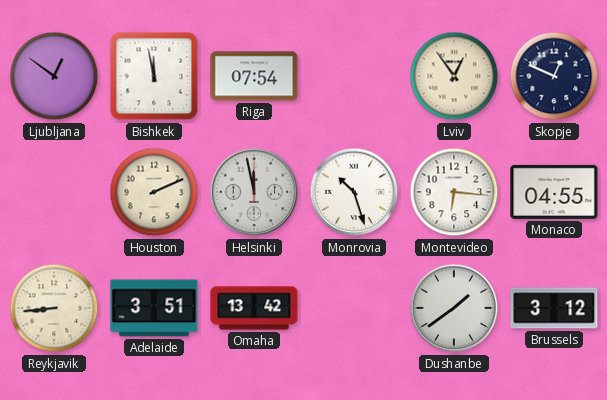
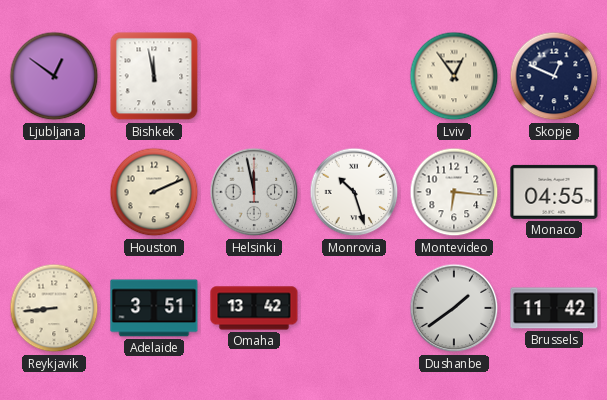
Riga: 07:54 -> none
Brussels: 3:12 -> 11:42
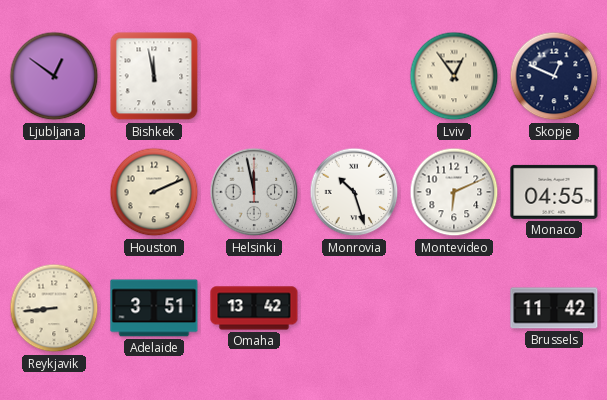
Montevideo: 6:16 -> 6:11
Dushanbe: 1:39 -> none
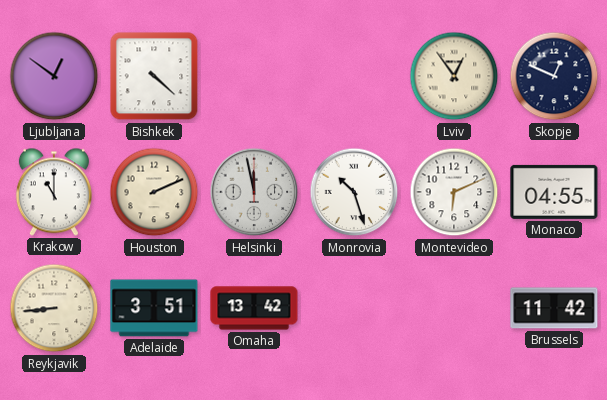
Bishkek: 11:58 -> 4:22
Krakow: none -> 11:00
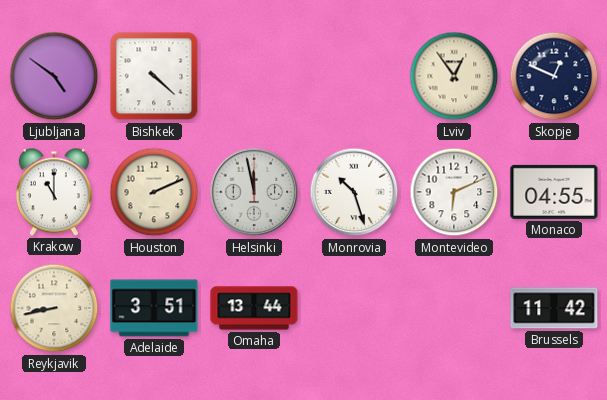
Ljubljana: 12:51 -> 4:51
Reykjavik: 8:44 -> 8:43
Omaha: 13:42 -> 13:44
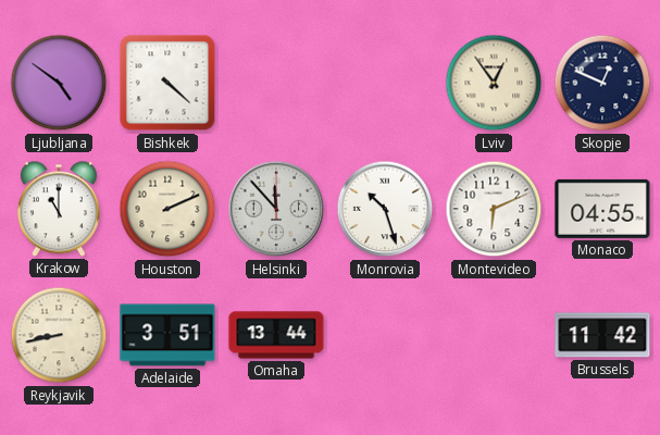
Helsinki: 11:58 -> 11:53
